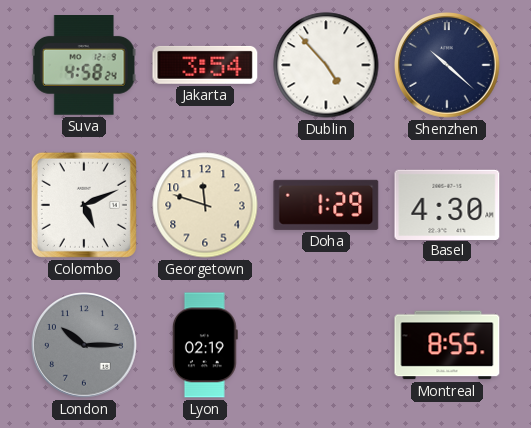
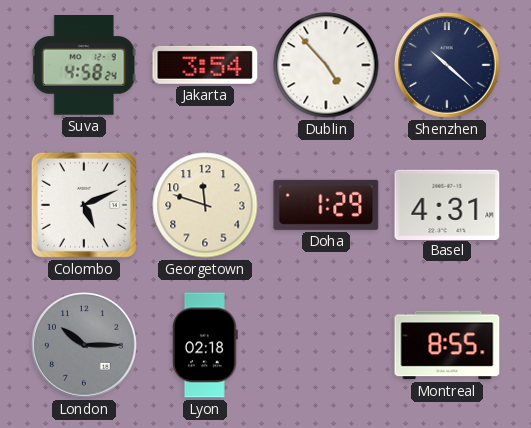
Basel: 4:30 -> 4:31
Lyon: 02:19 -> 02:18
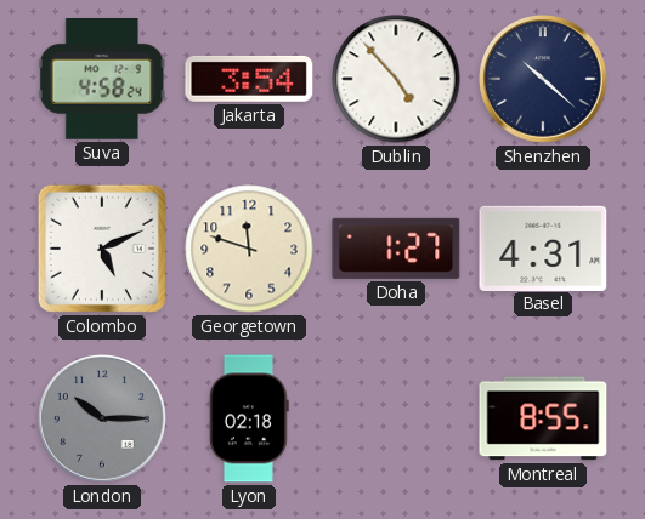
Doha: 1:29 -> 1:27
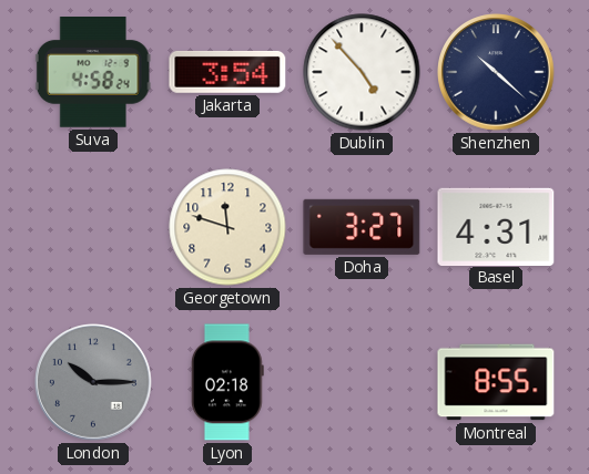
Colombo: 5:11 -> none
Doha: 1:27 -> 3:27
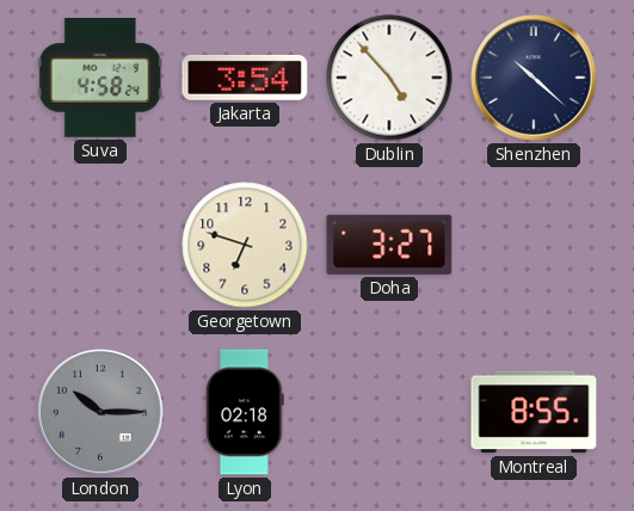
Georgetown: 11:48 -> 6:48
Basel: 4:31 -> none
